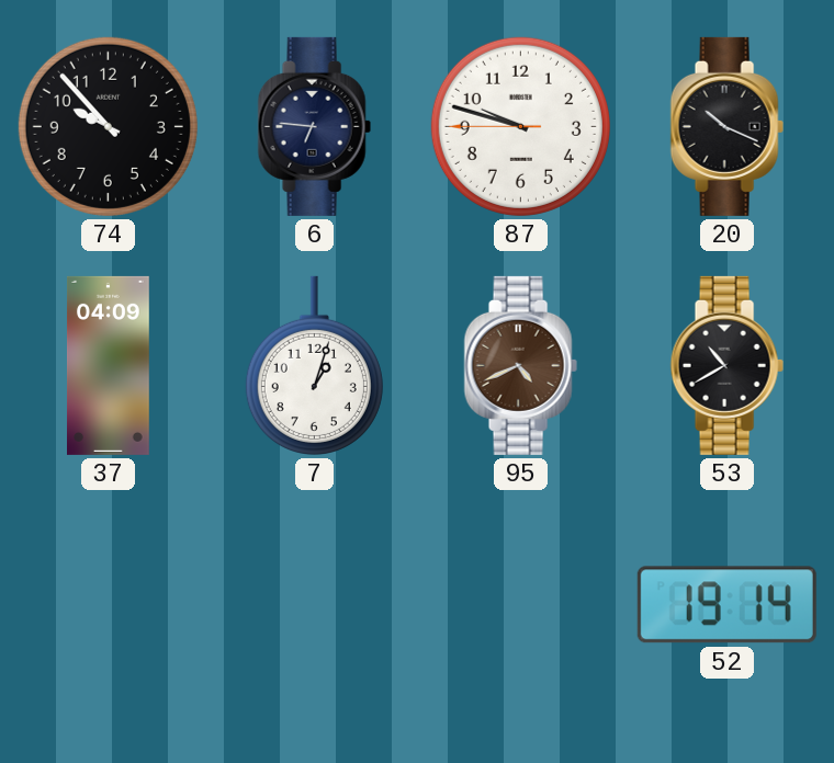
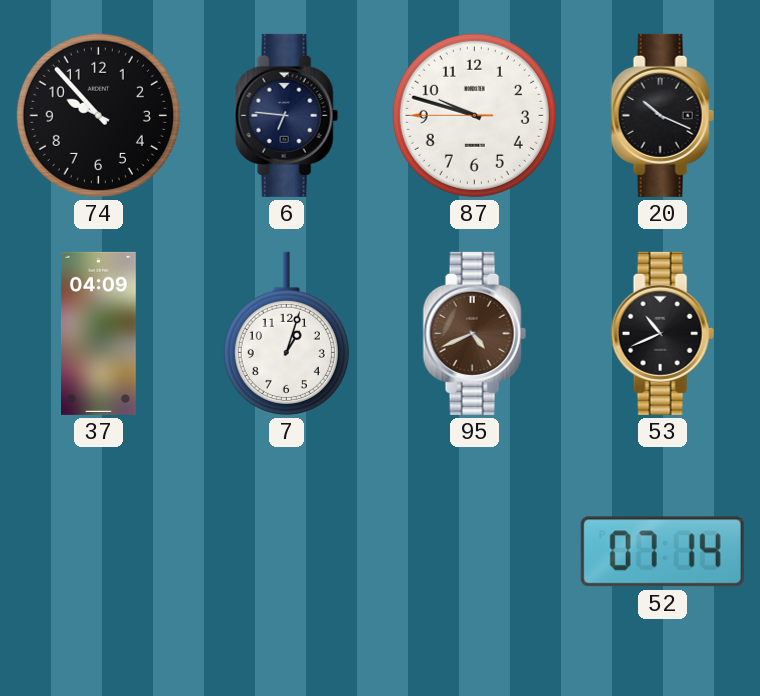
53: 10:40 -> 10:41
52: 19:14 -> 07:14
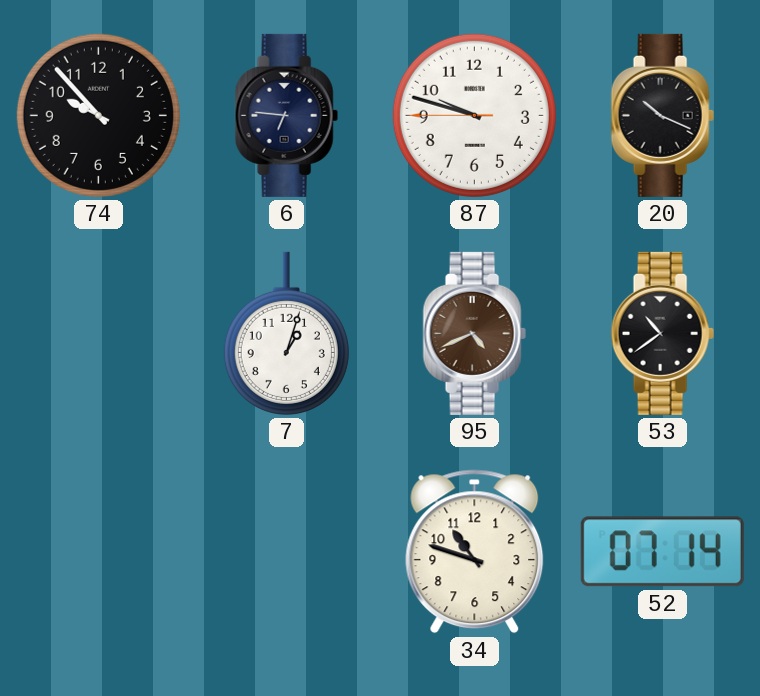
37: 04:09 -> none
53: 10:41 -> 10:39
34: none -> 10:48
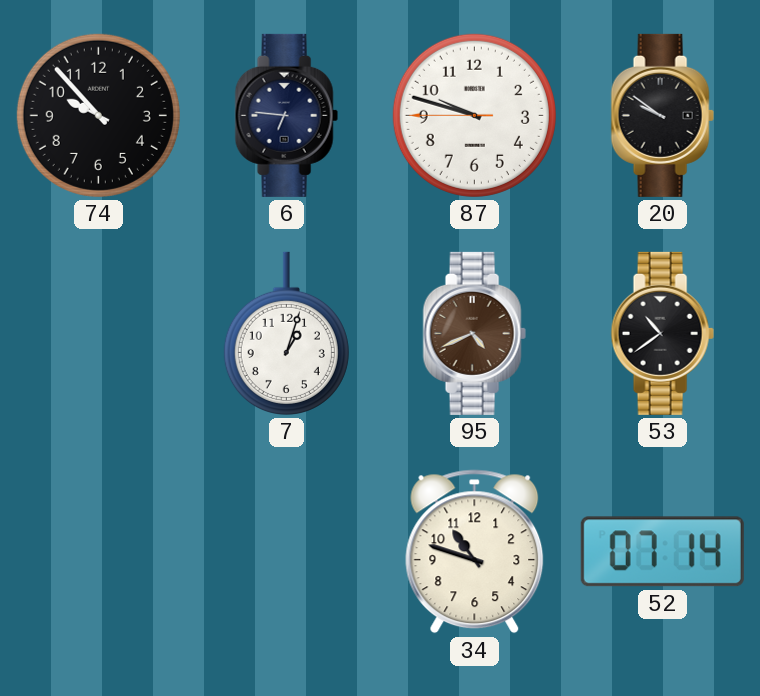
20: 10:19 -> 9:51
